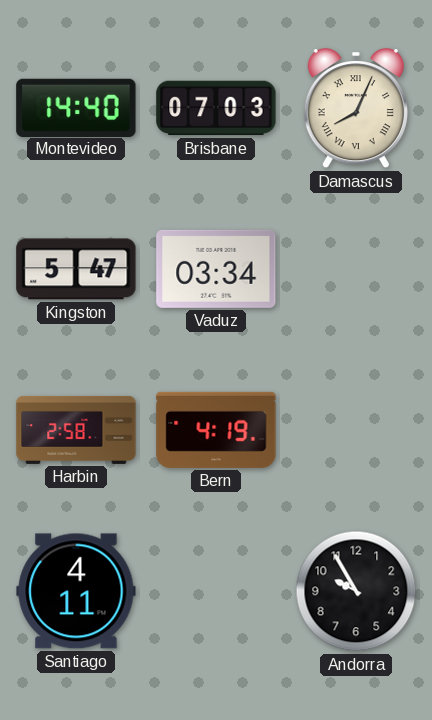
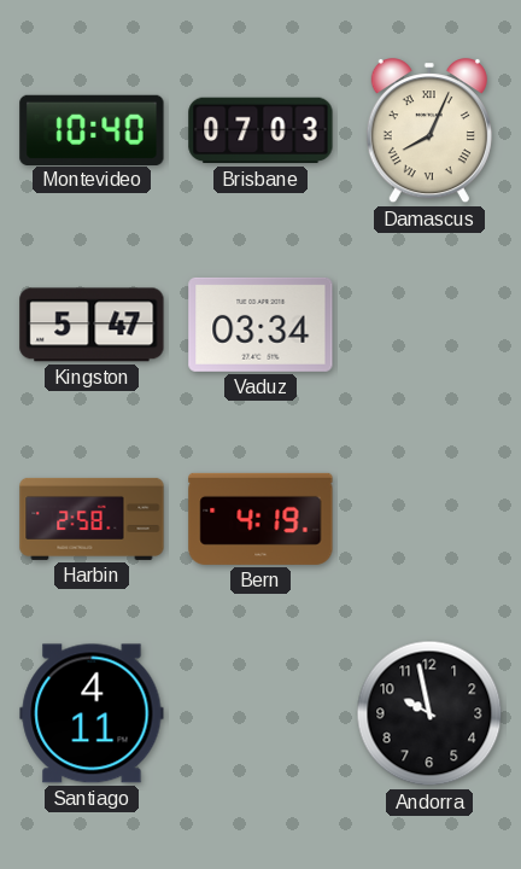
Montevideo: 14:40 -> 10:40
Andorra: 9:55 -> 9:58
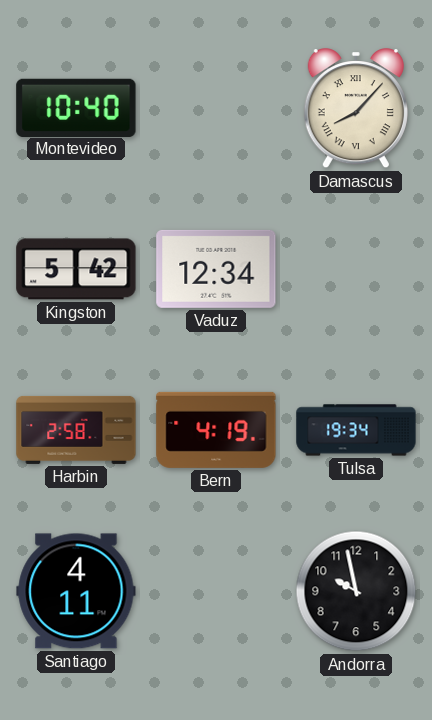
Brisbane: 07:03 -> none
Damascus: 8:04 -> 8:07
Kingston: 5:47 -> 5:42
Vaduz: 03:34 -> 12:34
Tulsa: none -> 19:34
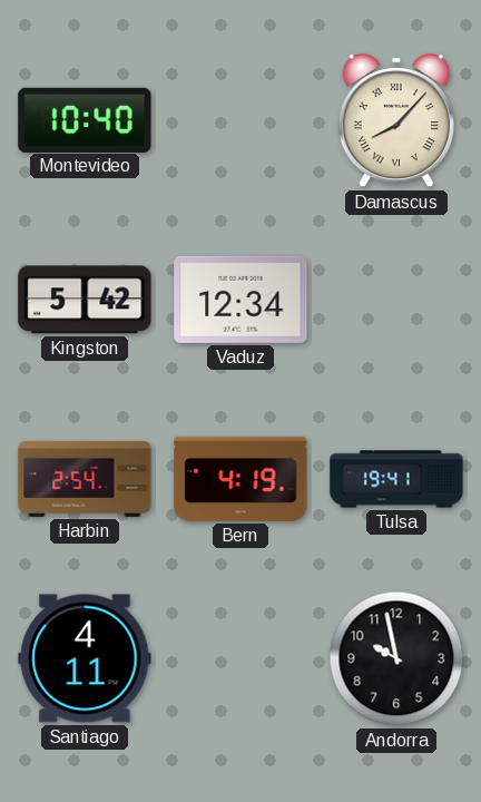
Harbin: 2:58 -> 2:54
Tulsa: 19:34 -> 19:41
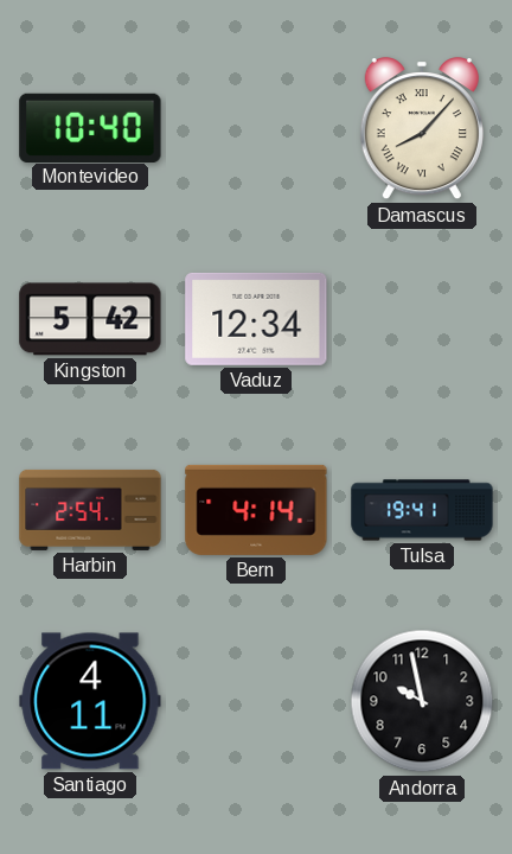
Bern: 4:19 -> 4:14
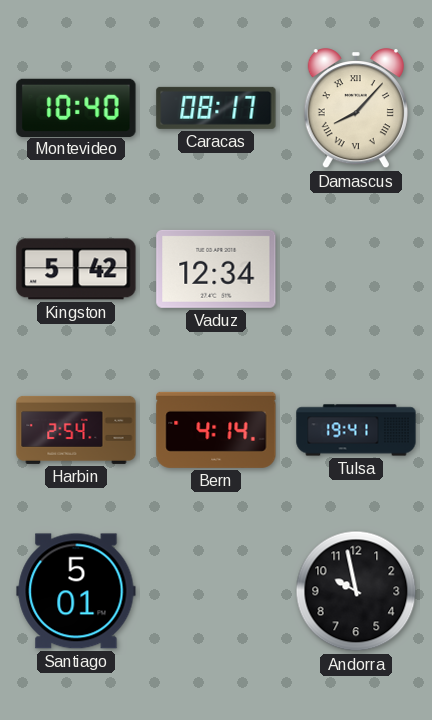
Caracas: none -> 08:17
Santiago: 4:11 -> 5:01
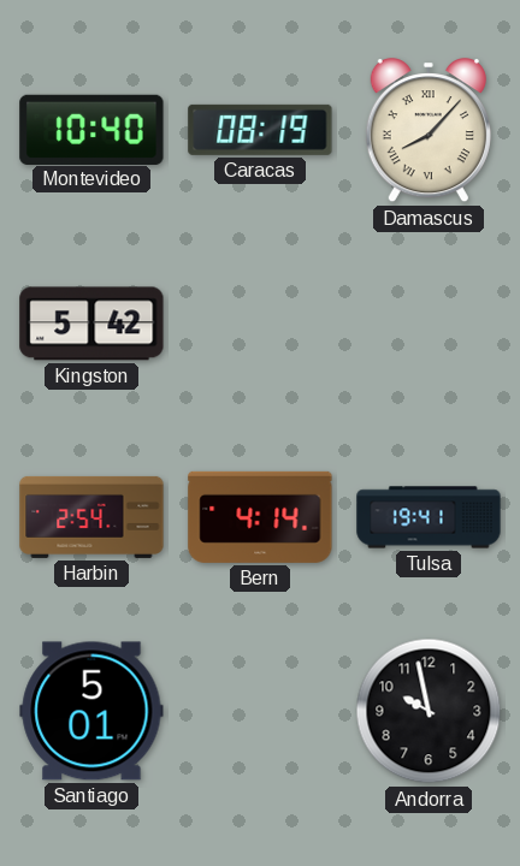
Caracas: 08:17 -> 08:19
Vaduz: 12:34 -> none
